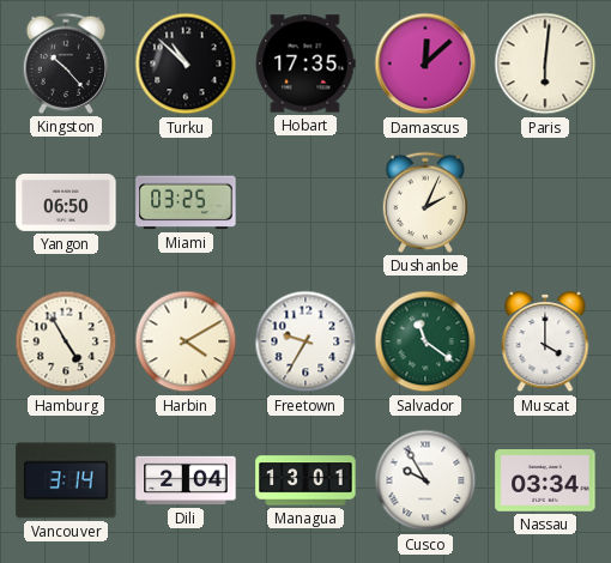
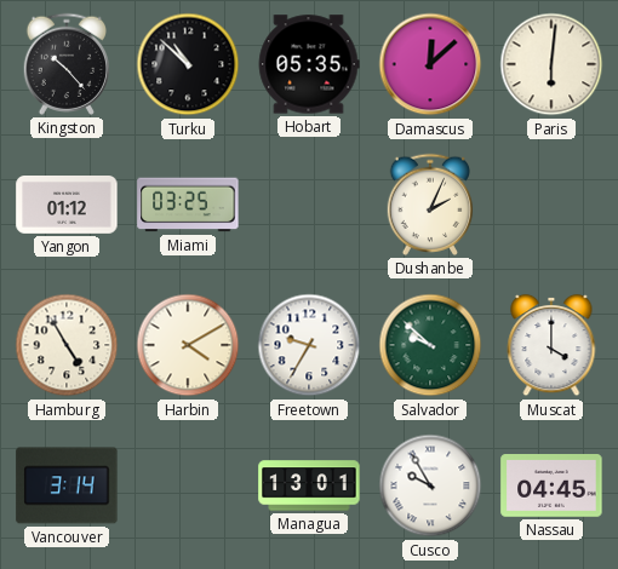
Hobart: 17:35 -> 05:35
Yangon: 06:50 -> 01:12
Salvador: 11:21 -> 9:52
Dili: 2:04 -> none
Nassau: 03:34 -> 04:45
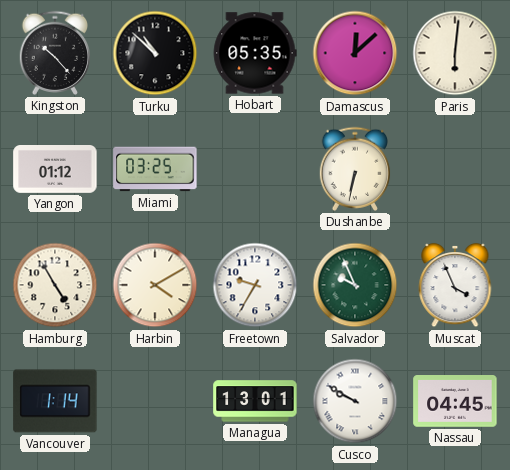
Dushanbe: 2:04 -> 6:32
Salvador: 9:52 -> 9:56
Muscat: 4:00 -> 3:56
Vancouver: 3:14 -> 1:14
Cusco: 9:55 -> 9:50
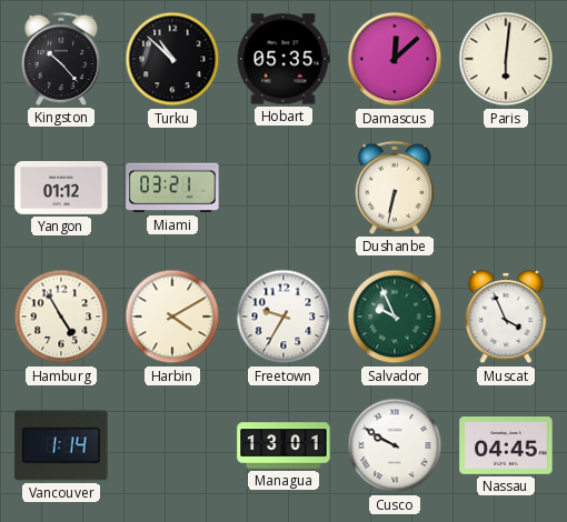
Miami: 03:25 -> 03:21
